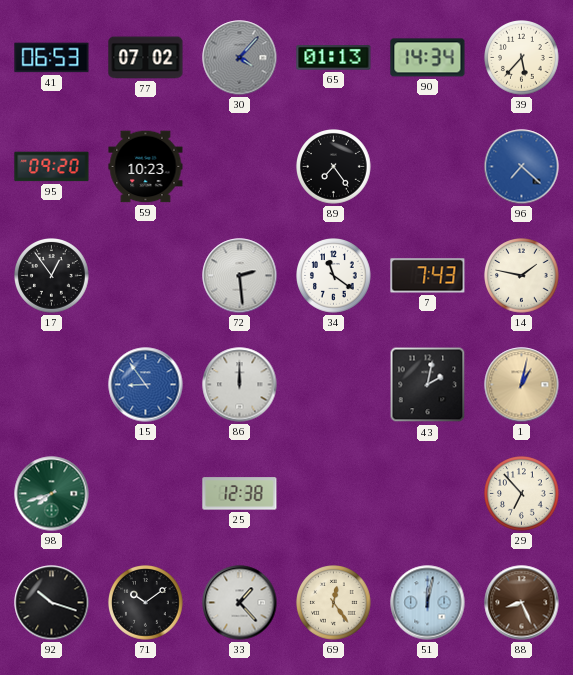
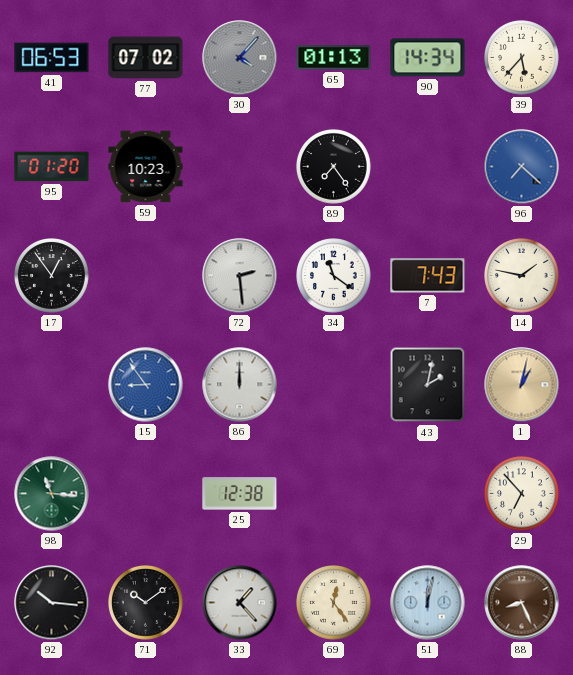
95: 09:20 -> 01:20
98: 7:42 -> 11:16
92: 10:18 -> 10:16
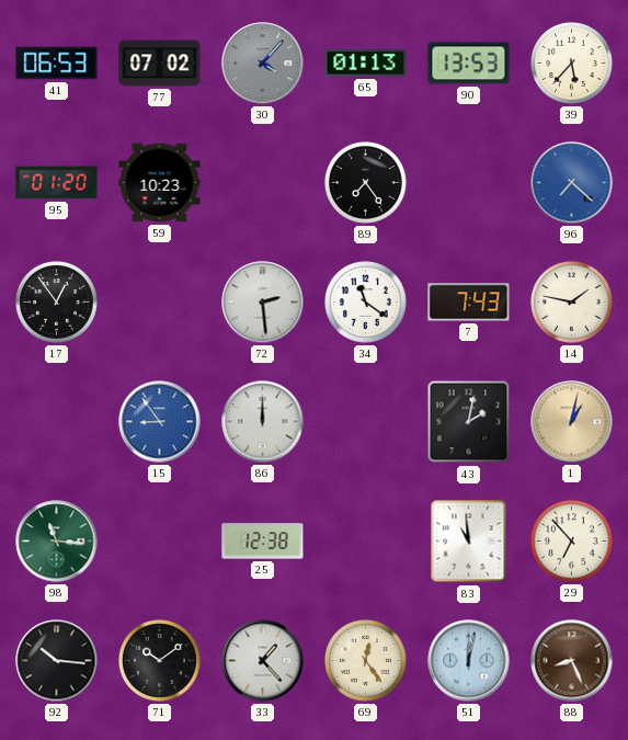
90: 14:34 -> 13:53
83: none -> 10:59
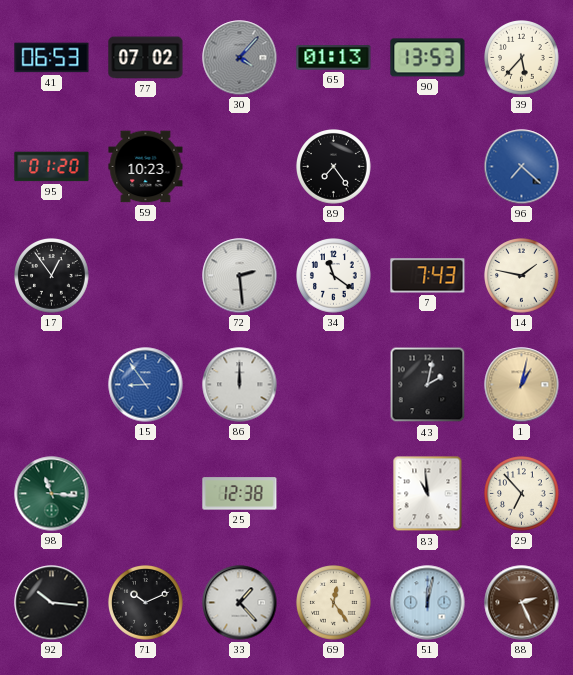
71: 10:09 -> 10:11
88: 8:26 -> 2:26
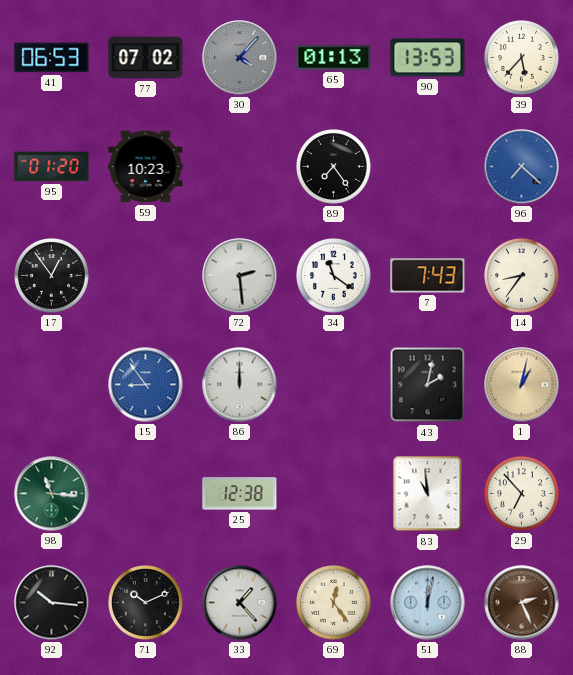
14: 1:47 -> 8:36
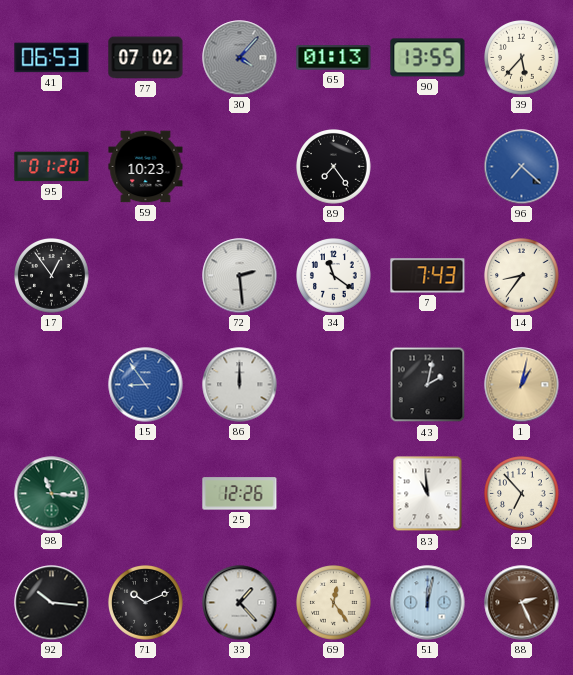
90: 13:53 -> 13:55
25: 12:38 -> 12:26
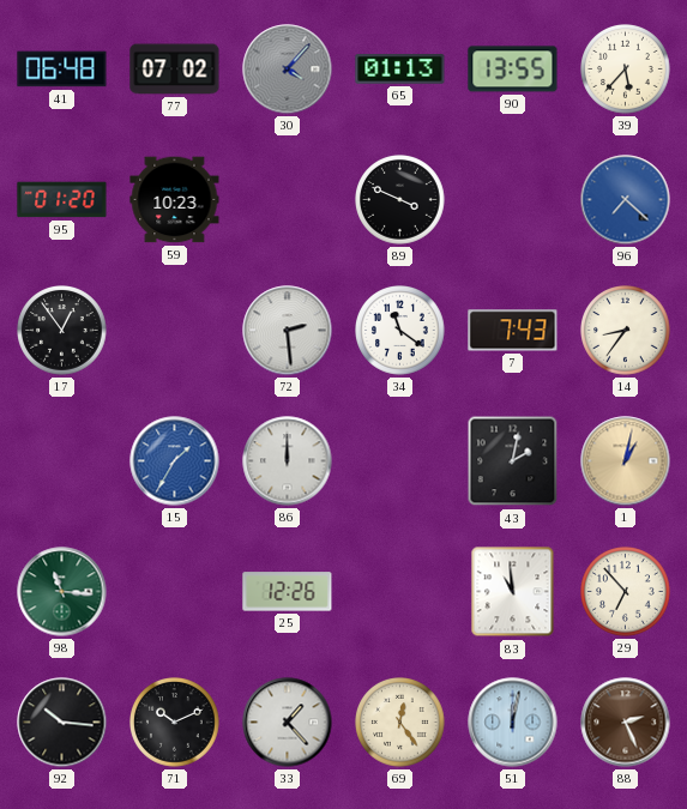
41: 06:53 -> 06:48
89: 7:24 -> 3:49
15: 8:54 -> 1:35
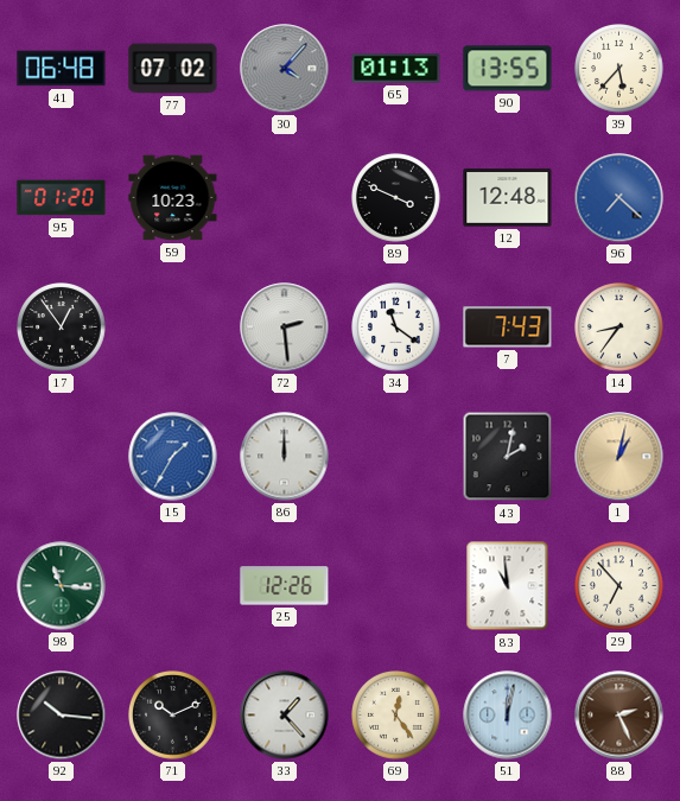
12: none -> 12:48
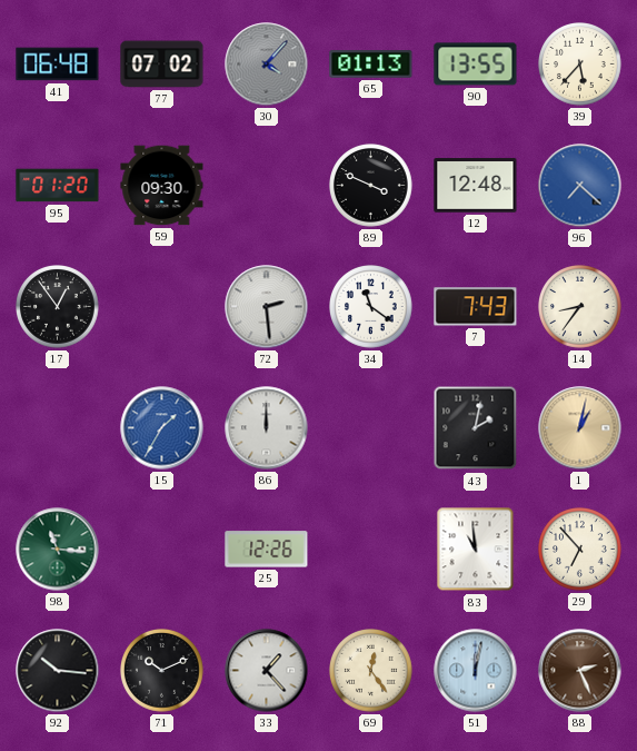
59: 10:23 -> 09:30
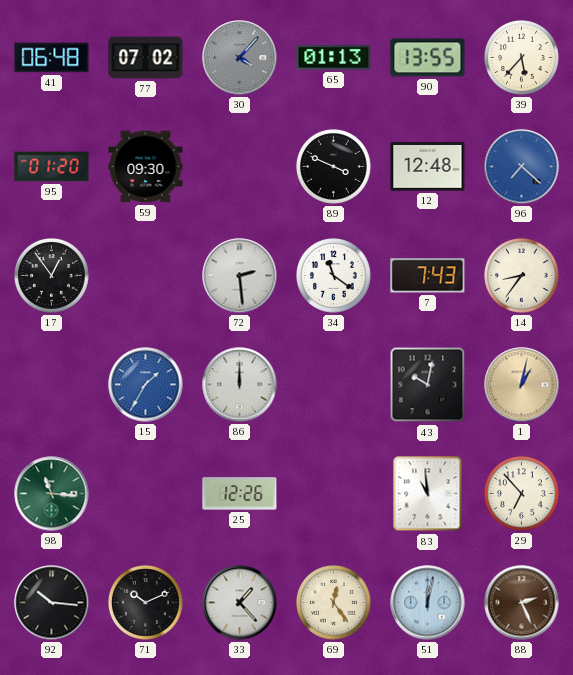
43: 2:02 -> 10:02
